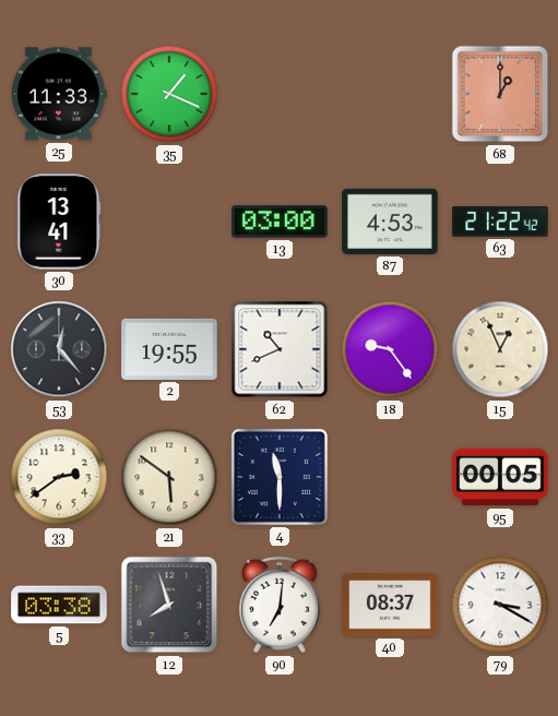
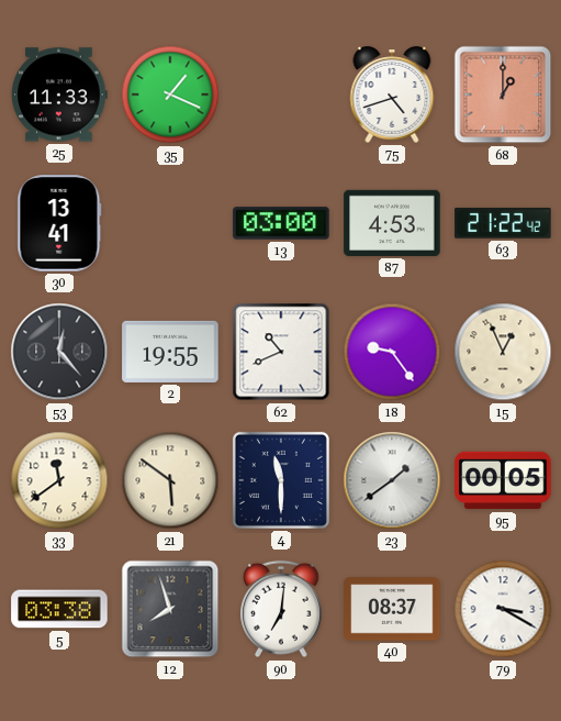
75: none -> 4:42
33: 2:39 -> 11:39
23: none -> 1:39
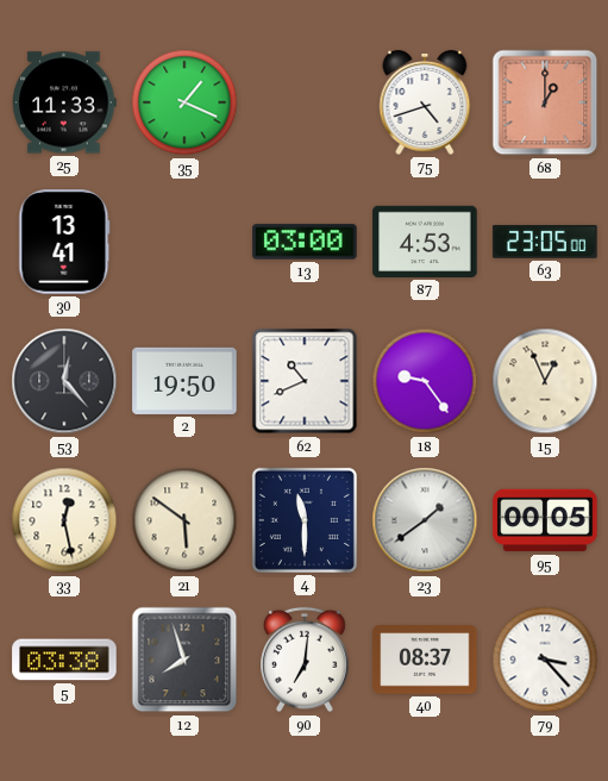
63: 21:22 -> 23:05
2: 19:55 -> 19:50
33: 11:39 -> 12:28
79: 3:20 -> 3:23
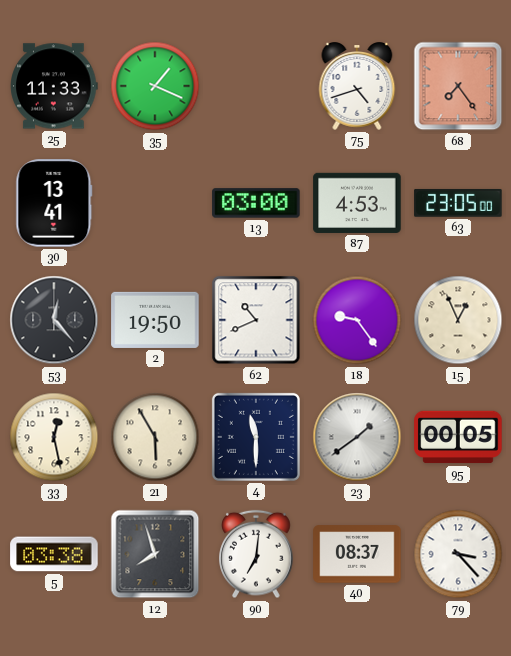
68: 1:00 -> 7:24
21: 5:51 -> 5:55
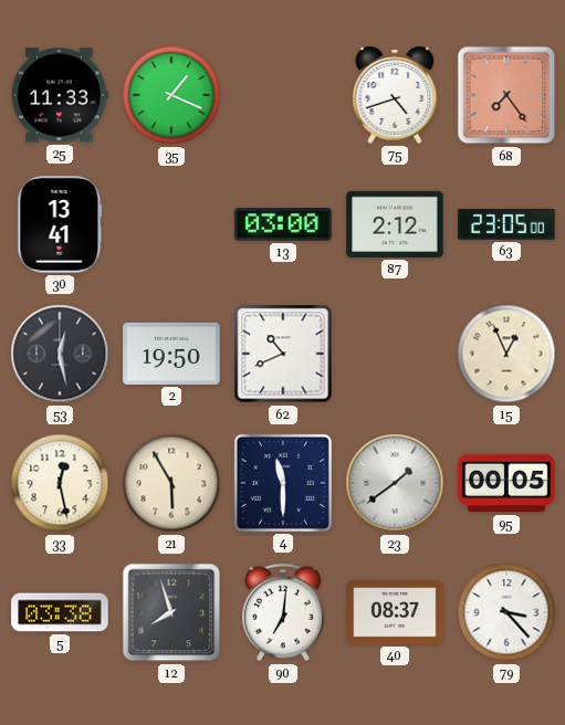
87: 4:53 -> 2:12
53: 12:23 -> 12:28
18: 9:24 -> none
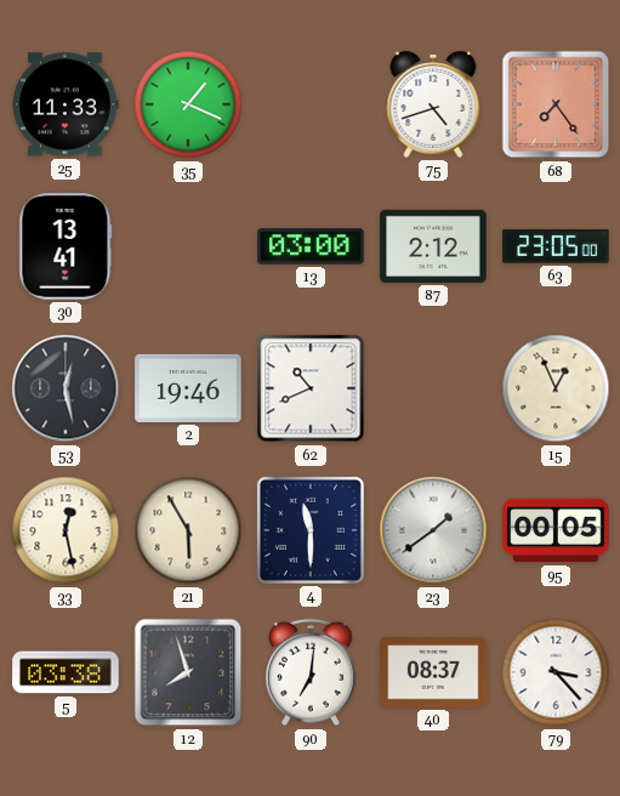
2: 19:50 -> 19:46
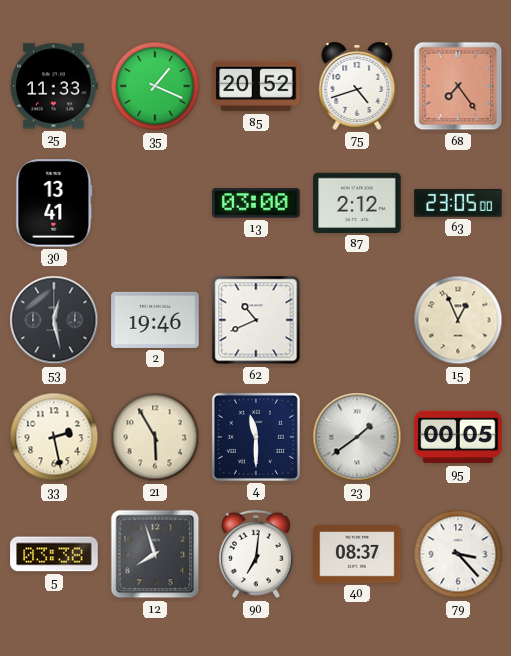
85: none -> 20:52
33: 12:28 -> 2:28
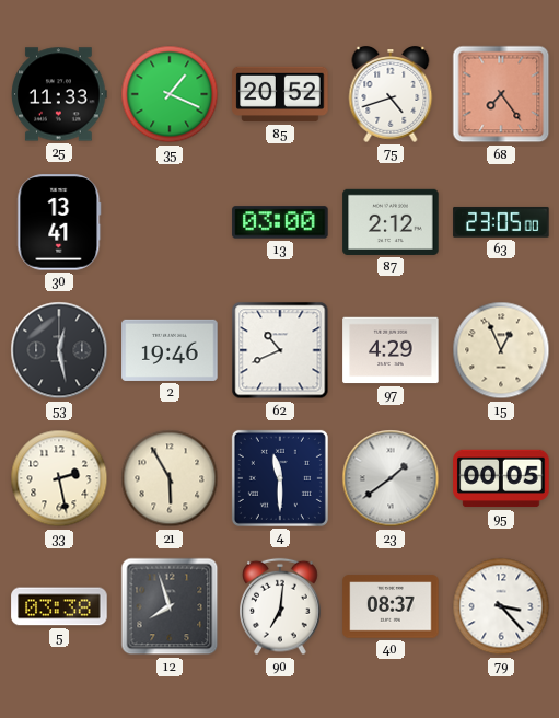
97: none -> 4:29
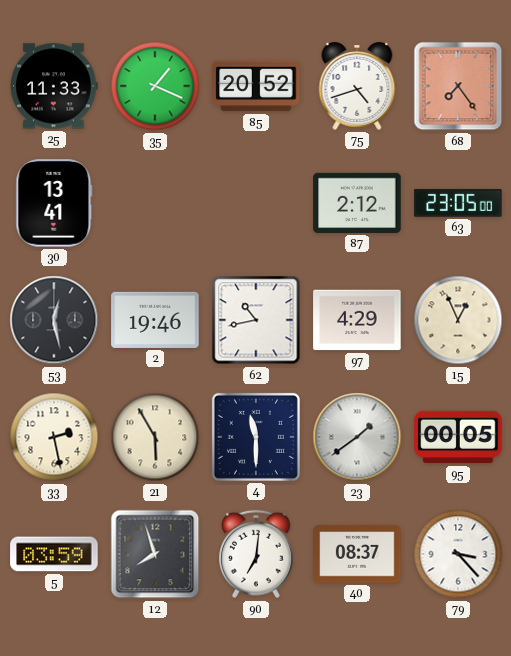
13: 03:00 -> none
62: 10:41 -> 10:43
5: 03:38 -> 03:59
